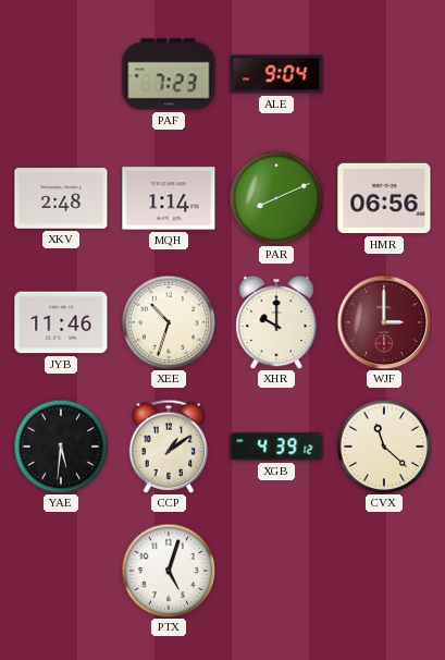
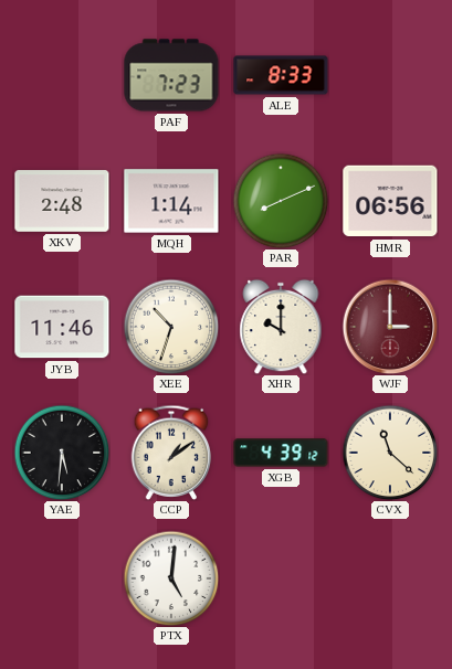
ALE: 9:04 -> 8:33
PTX: 5:03 -> 5:01
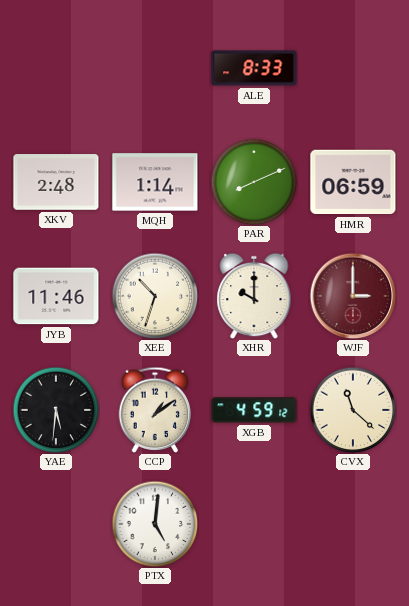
PAF: 7:23 -> none
HMR: 06:56 -> 06:59
XGB: 4:39 -> 4:59
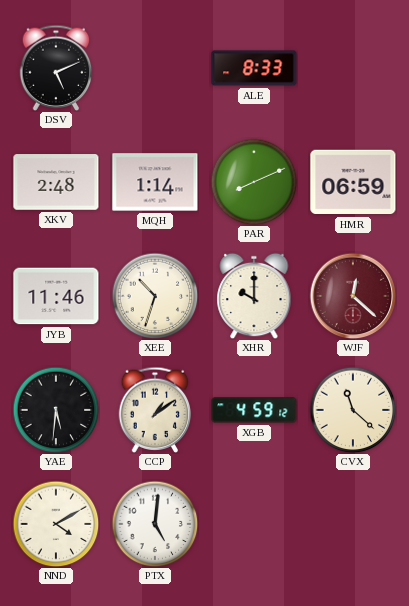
DSV: none -> 5:11
WJF: 3:00 -> 12:22
NND: none -> 4:10
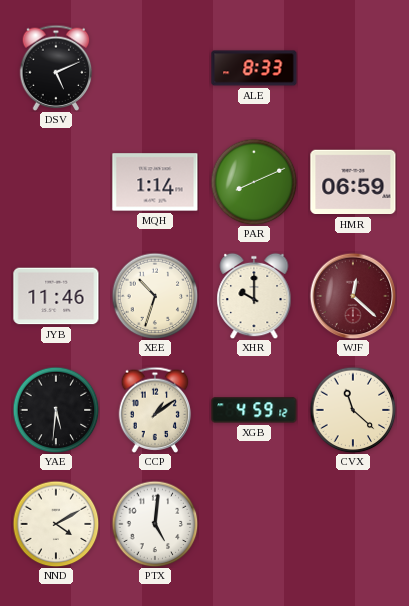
XKV: 2:48 -> none
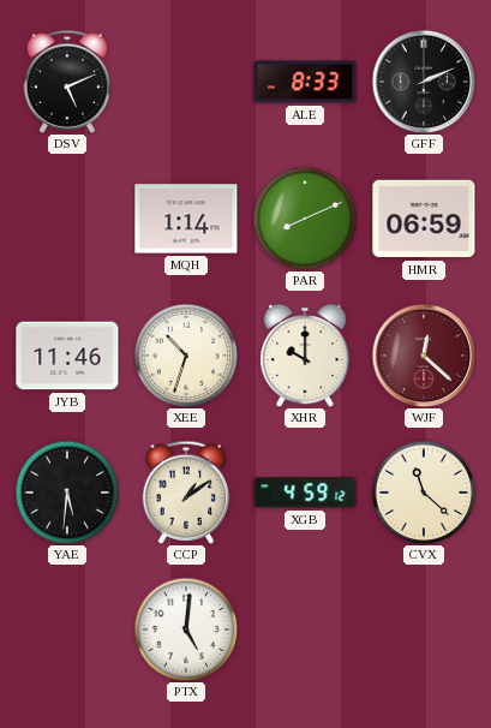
GFF: none -> 2:11
NND: 4:10 -> none
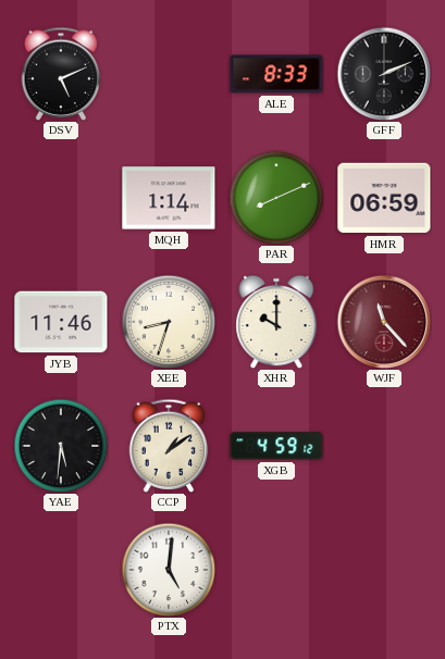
XEE: 10:33 -> 8:33
WJF: 12:22 -> 11:23
CVX: 11:22 -> none
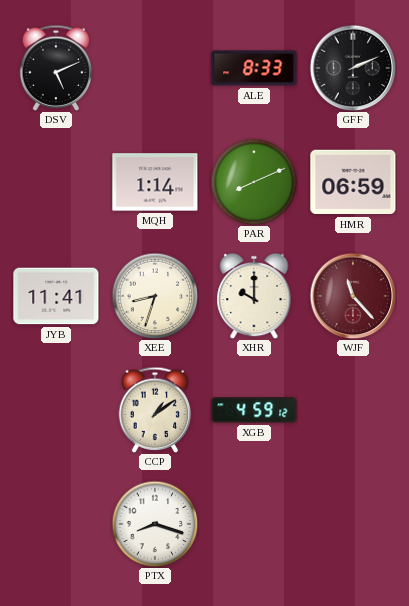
JYB: 11:46 -> 11:41
YAE: 5:31 -> none
PTX: 5:01 -> 8:18
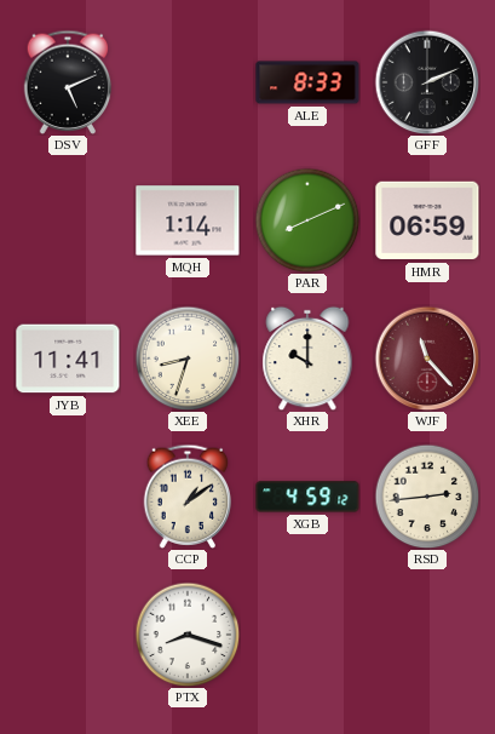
RSD: none -> 2:44
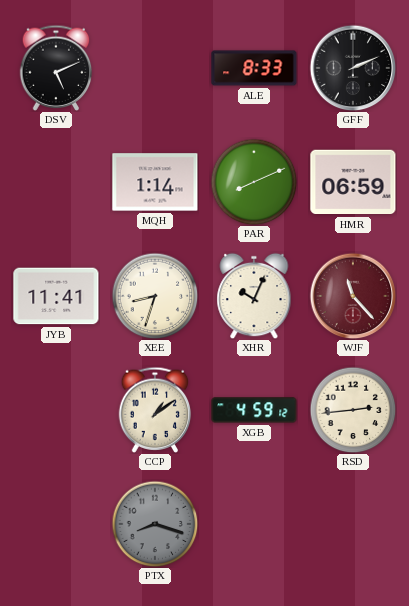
XHR: 10:00 -> 10:04
PTX dial: white -> grey
